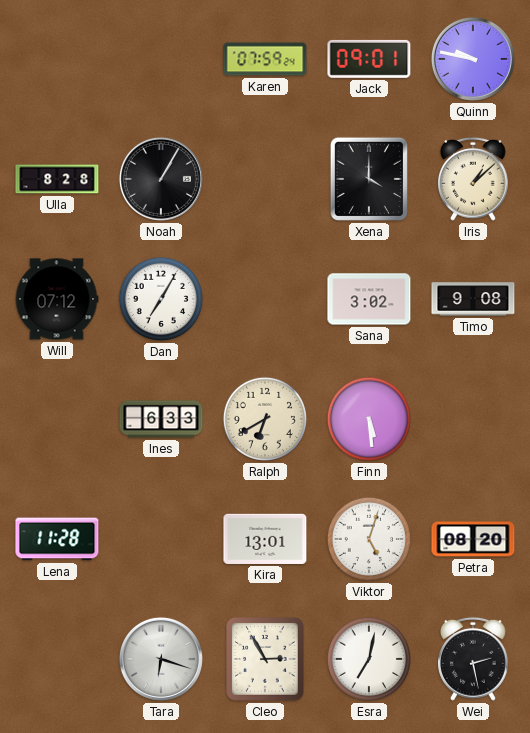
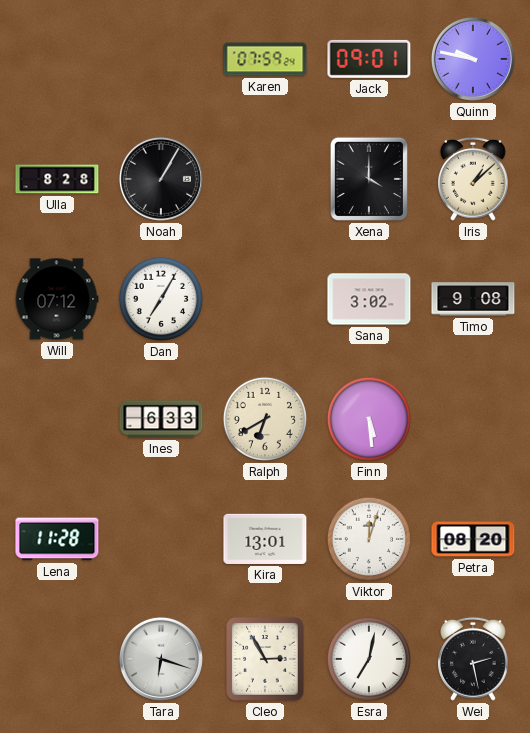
Viktor: 5:03 -> 12:03
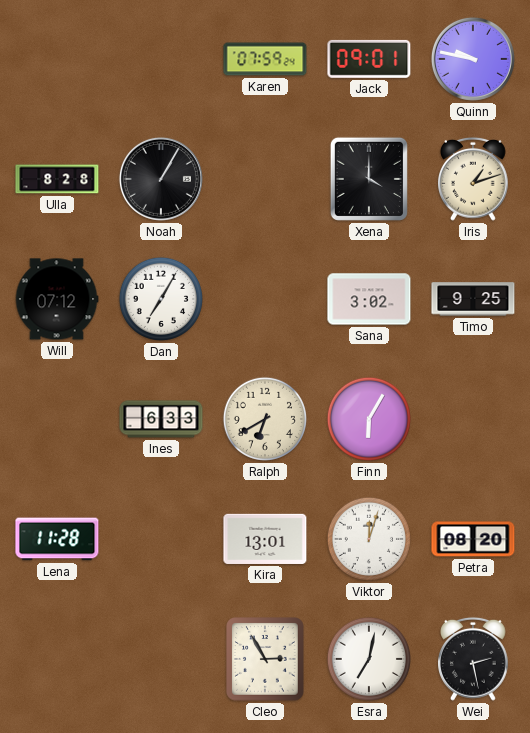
Iris: 1:08 -> 1:12
Timo: 9:08 -> 9:25
Finn: 5:29 -> 6:05
Tara: 6:18 -> none
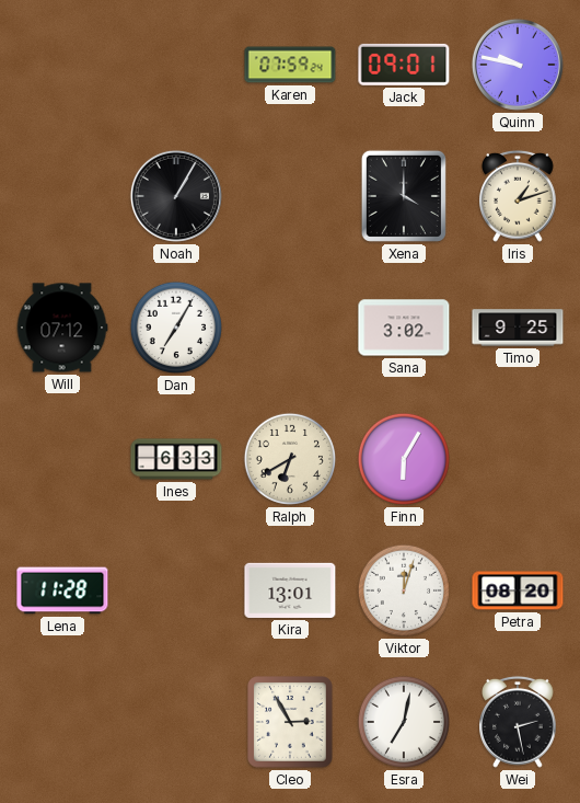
Ulla: 8:28 -> none
